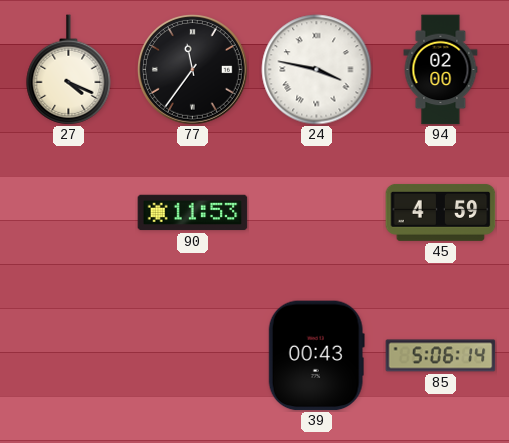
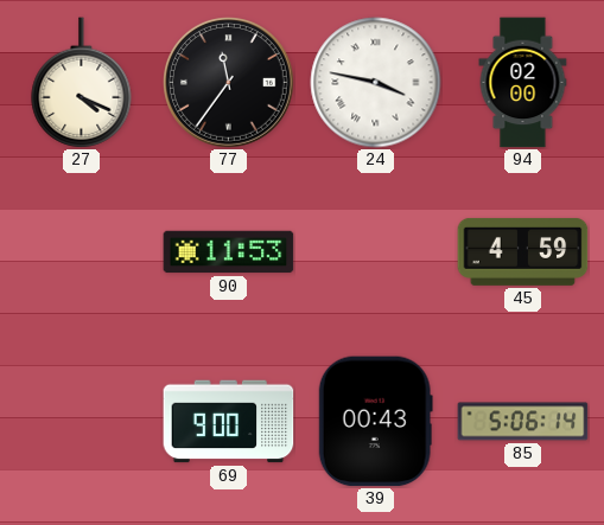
69: none -> 9:00
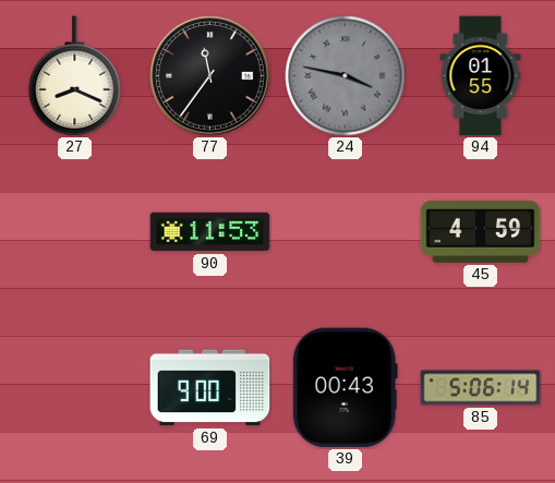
27: 4:19 -> 8:19
24 dial: white -> grey
94: 02:00 -> 01:55
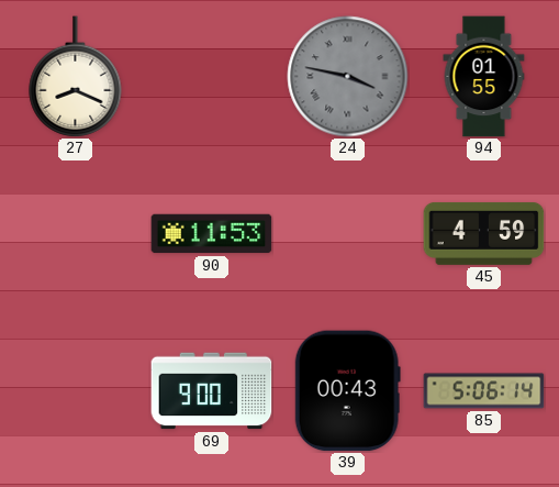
77: 11:36 -> none
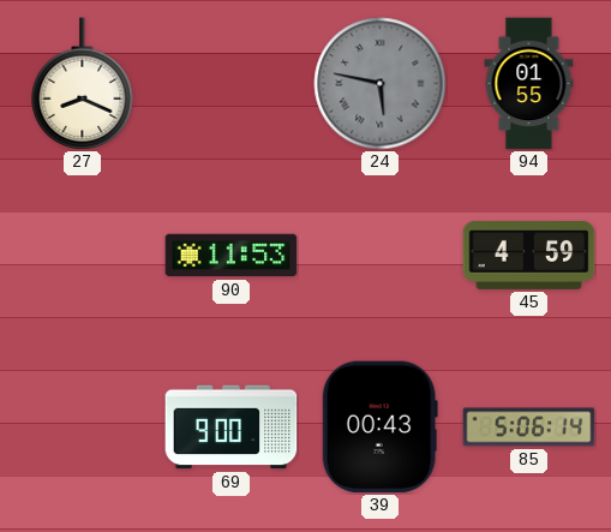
24: 3:47 -> 5:47
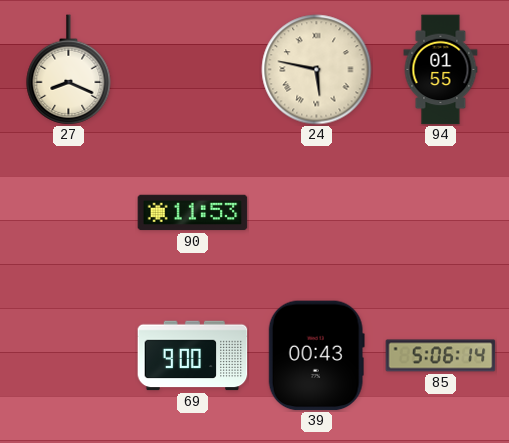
24 dial: grey -> cream
45: 4:59 -> none
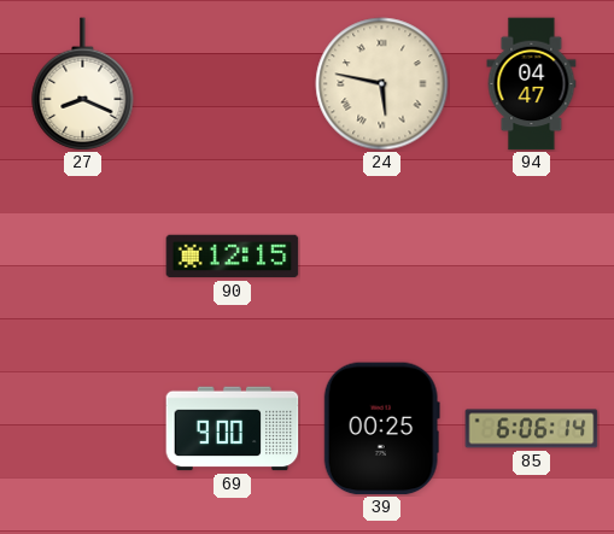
94: 01:55 -> 04:47
90: 11:53 -> 12:15
39: 00:43 -> 00:25
85: 5:06 -> 6:06
